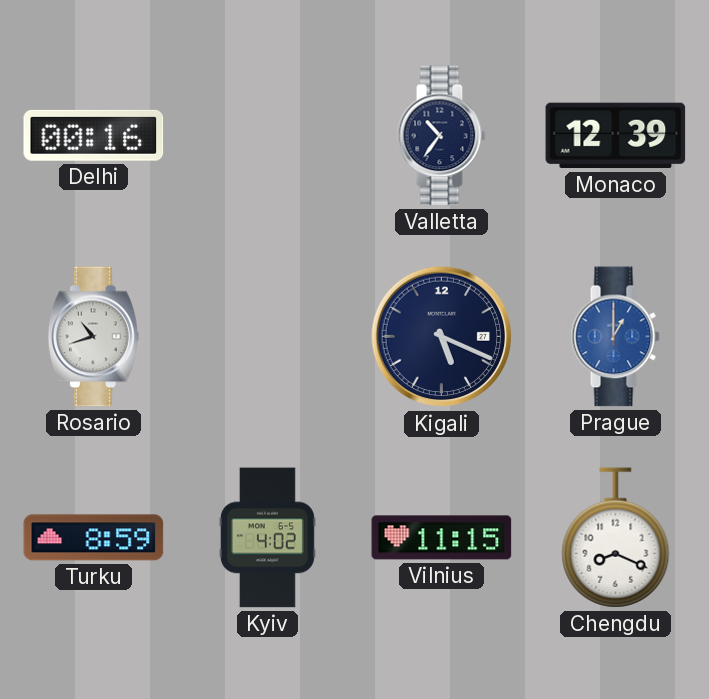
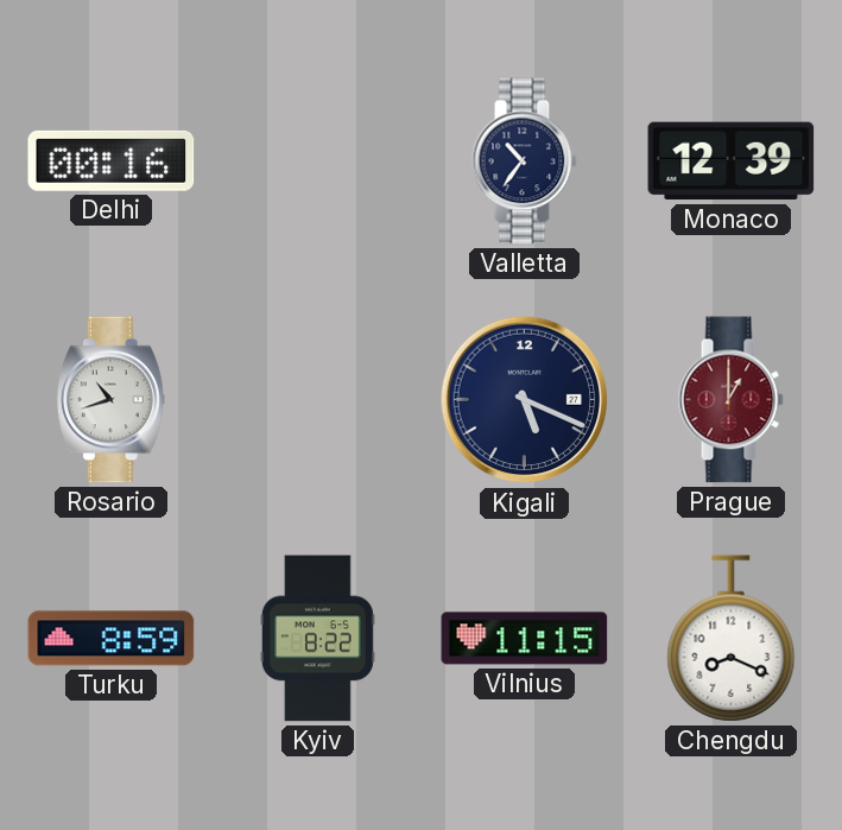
Prague dial: blue -> burgundy
Kyiv: 4:02 -> 8:22
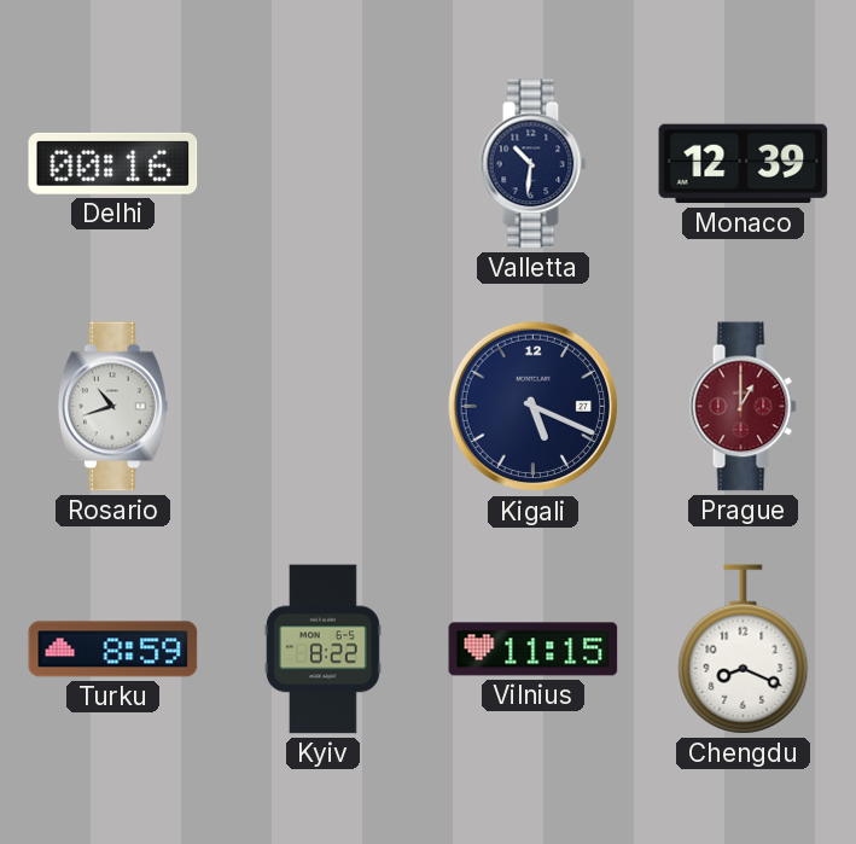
Valletta: 10:36 -> 10:31
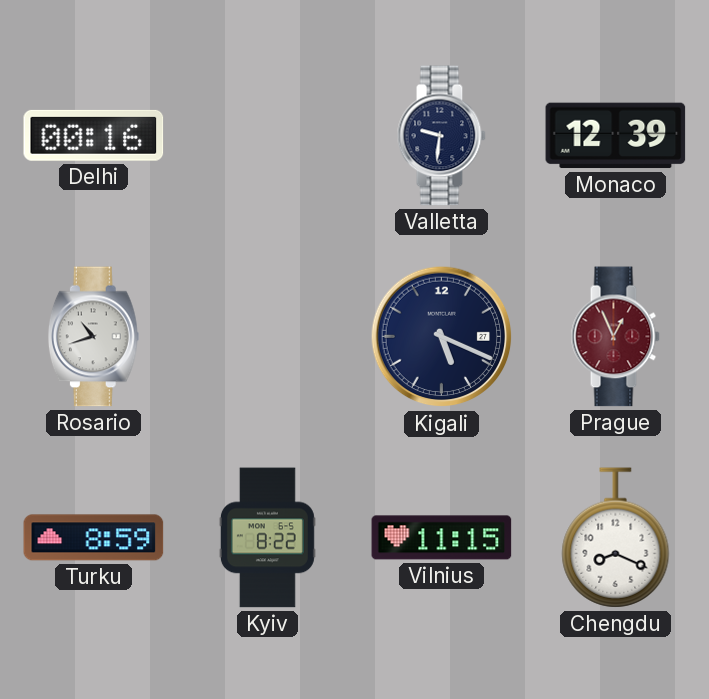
Valletta: 10:31 -> 9:31
Prague: 1:00 -> 12:56
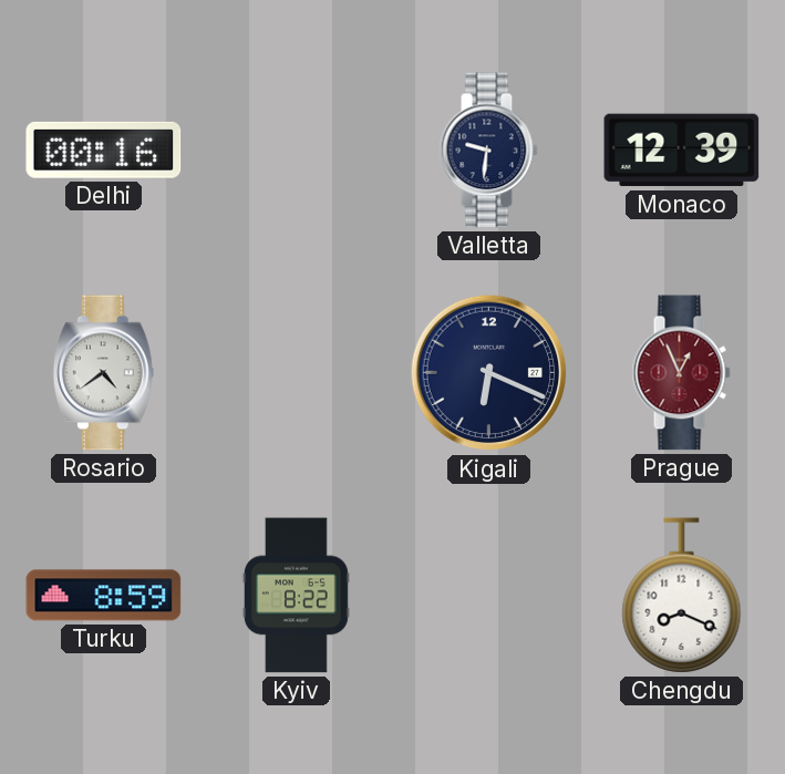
Rosario: 10:42 -> 4:39
Kigali: 5:19 -> 6:19
Vilnius: 11:15 -> none
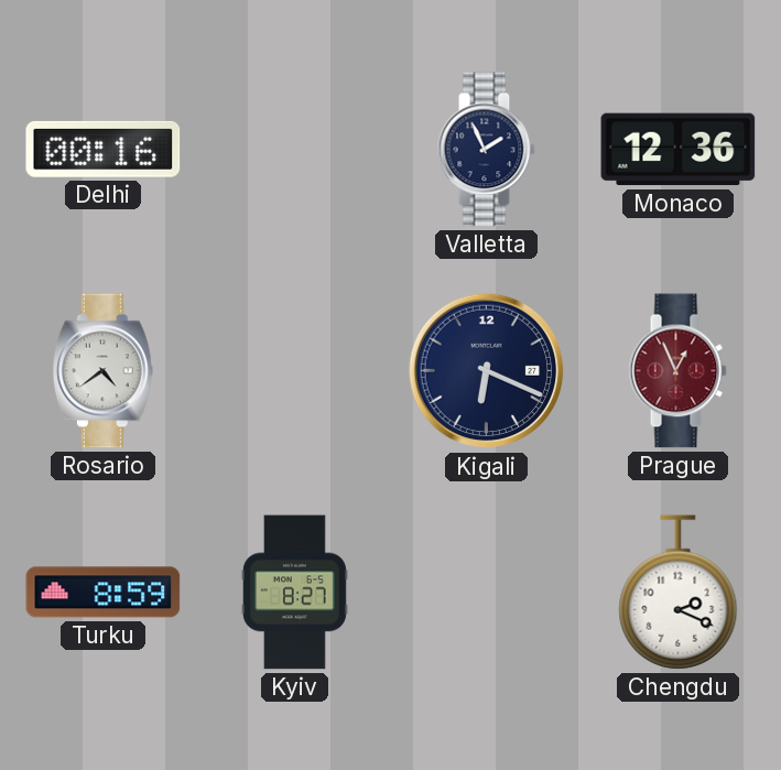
Valletta: 9:31 -> 1:56
Monaco: 12:39 -> 12:36
Kyiv: 8:22 -> 8:27
Chengdu: 8:19 -> 2:19
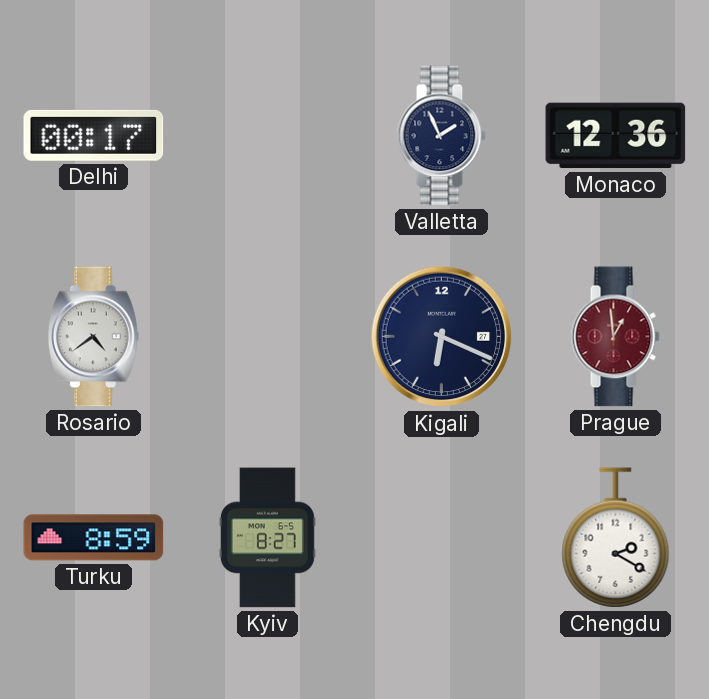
Delhi: 00:16 -> 00:17
Prague: 12:56 -> 12:59
Chengdu: 2:19 -> 2:20
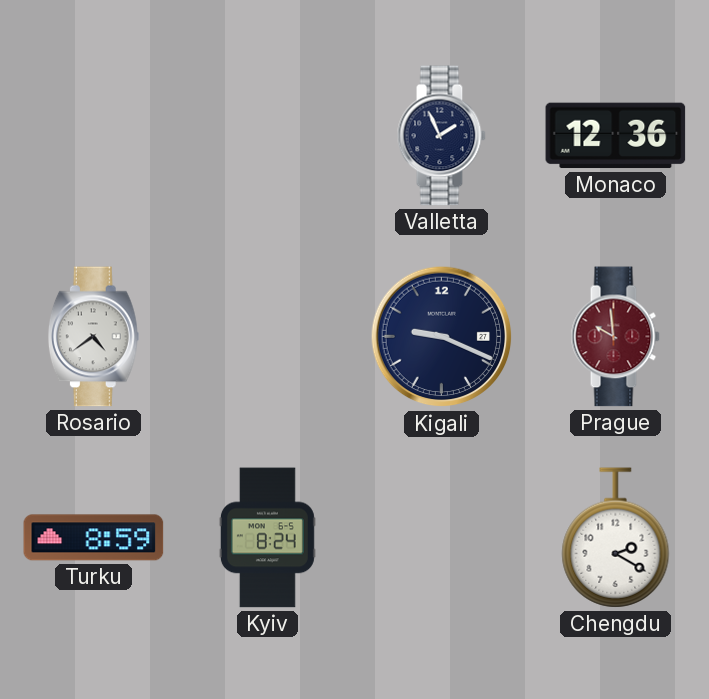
Delhi: 00:17 -> none
Kigali: 6:19 -> 9:19
Prague: 12:59 -> 9:59
Kyiv: 8:27 -> 8:24
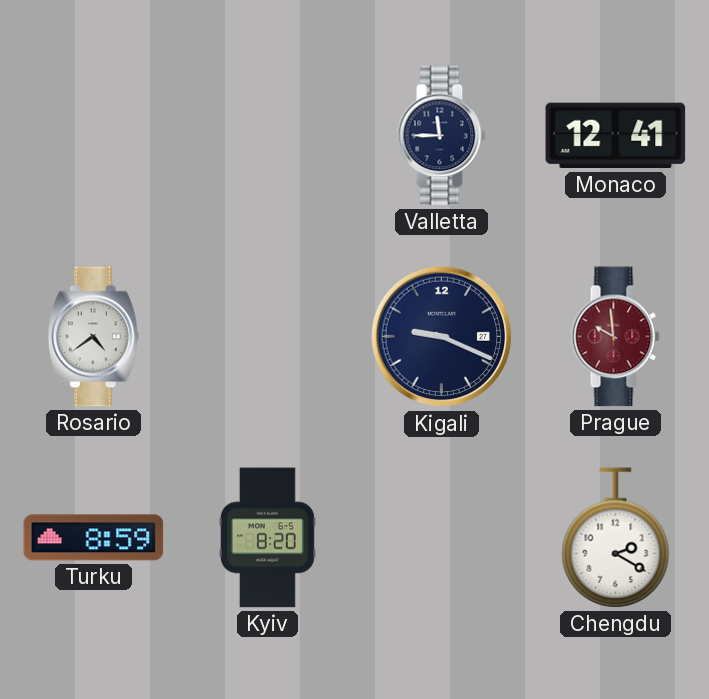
Valletta: 1:56 -> 11:45
Monaco: 12:36 -> 12:41
Kyiv: 8:24 -> 8:20
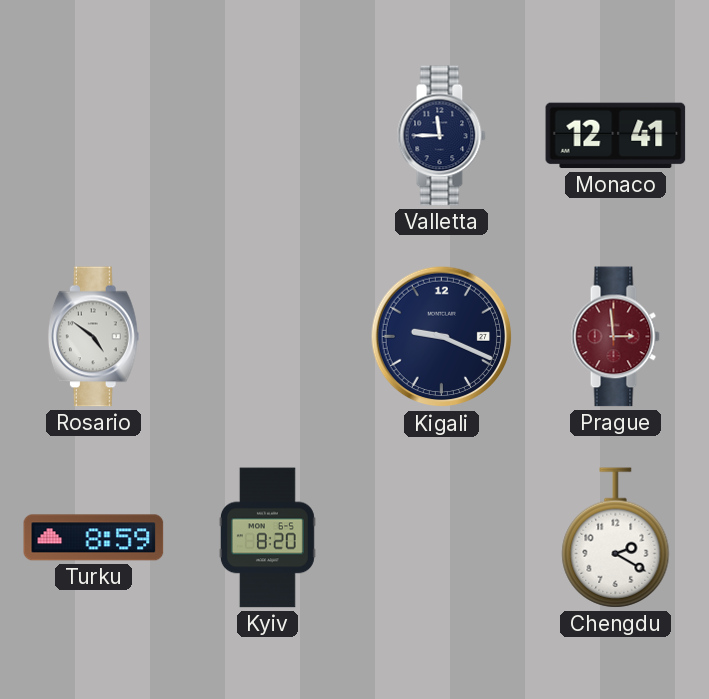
Rosario: 4:39 -> 4:51
Prague: 9:59 -> 2:59
